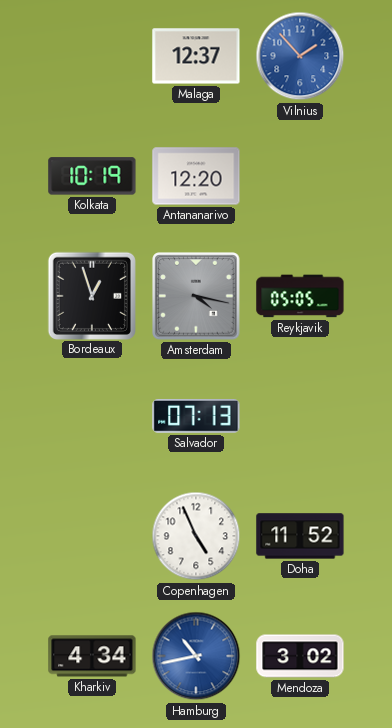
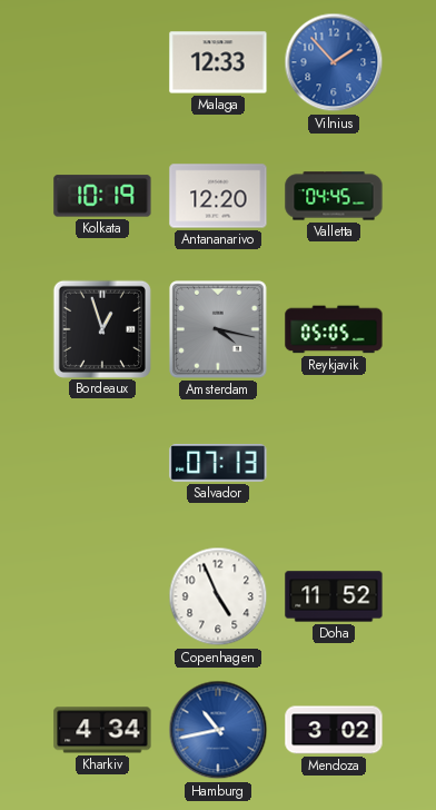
Malaga: 12:37 -> 12:33
Valletta: none -> 04:45
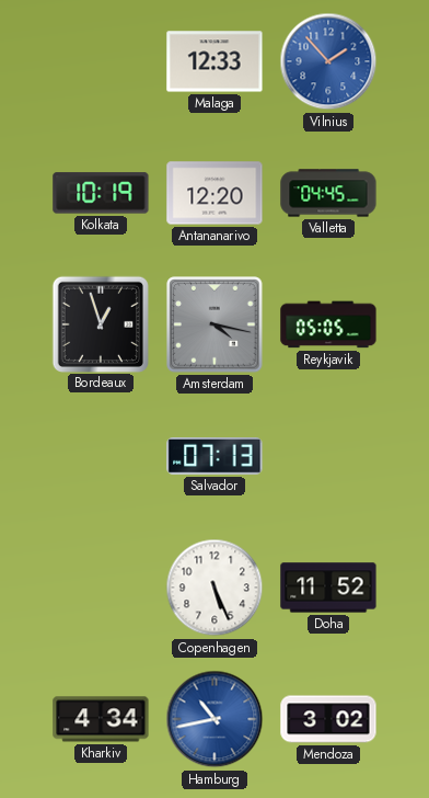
Copenhagen: 4:56 -> 5:26
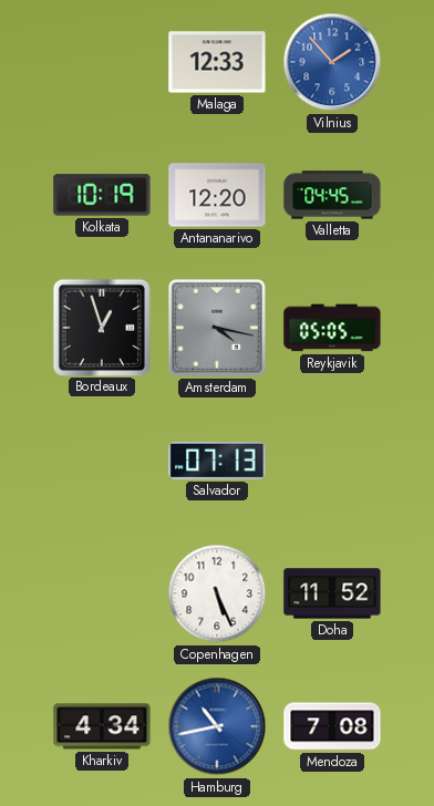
Mendoza: 3:02 -> 7:08
